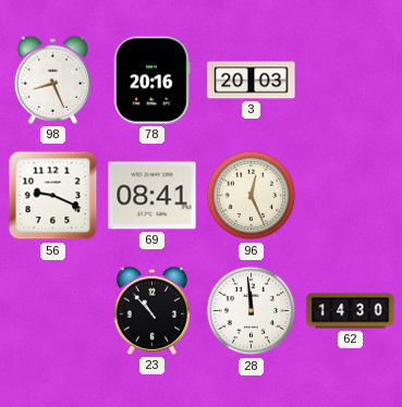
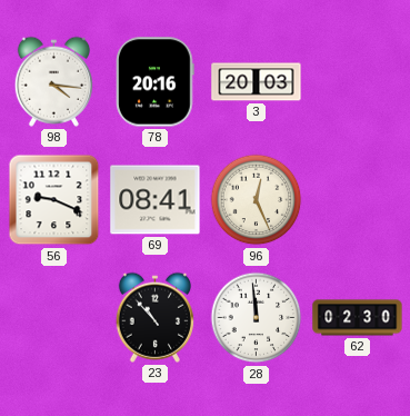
98: 8:26 -> 4:16
62: 14:30 -> 02:30
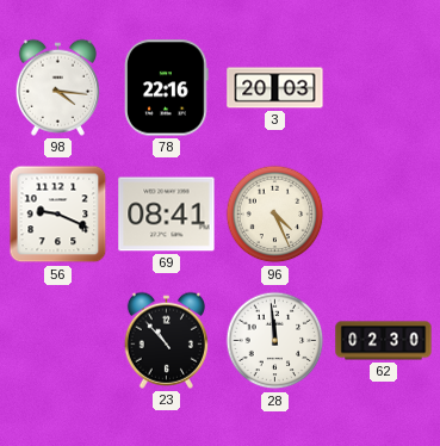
78: 20:16 -> 22:16
96: 12:26 -> 4:26
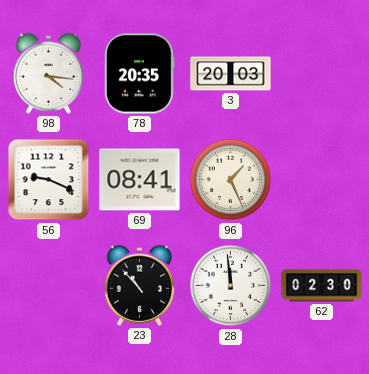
78: 22:16 -> 20:35
96: 4:26 -> 1:26
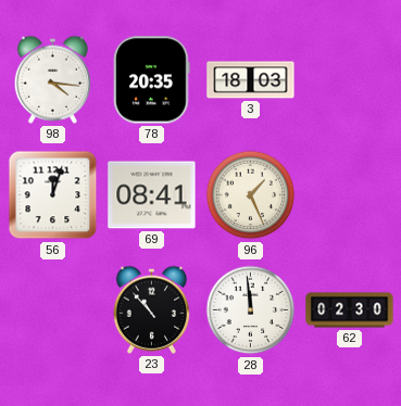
3: 20:03 -> 18:03
56: 9:19 -> 12:03
